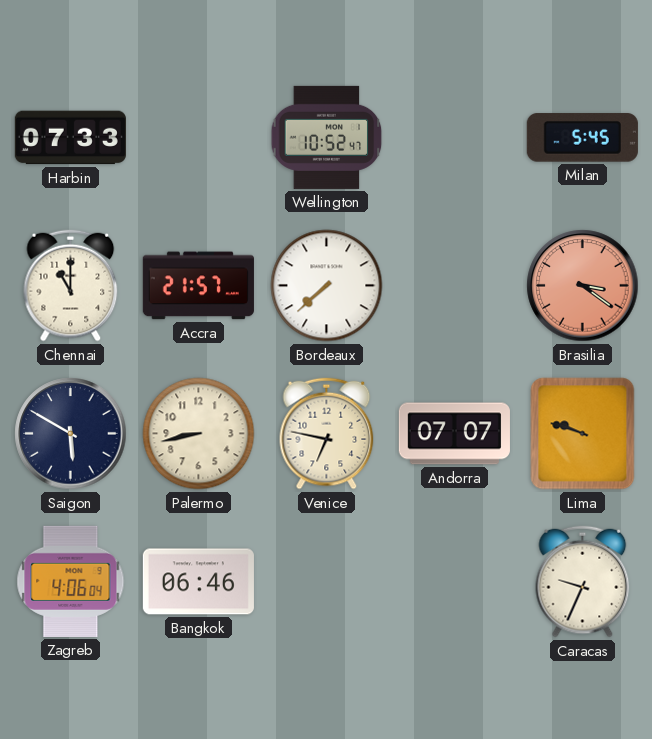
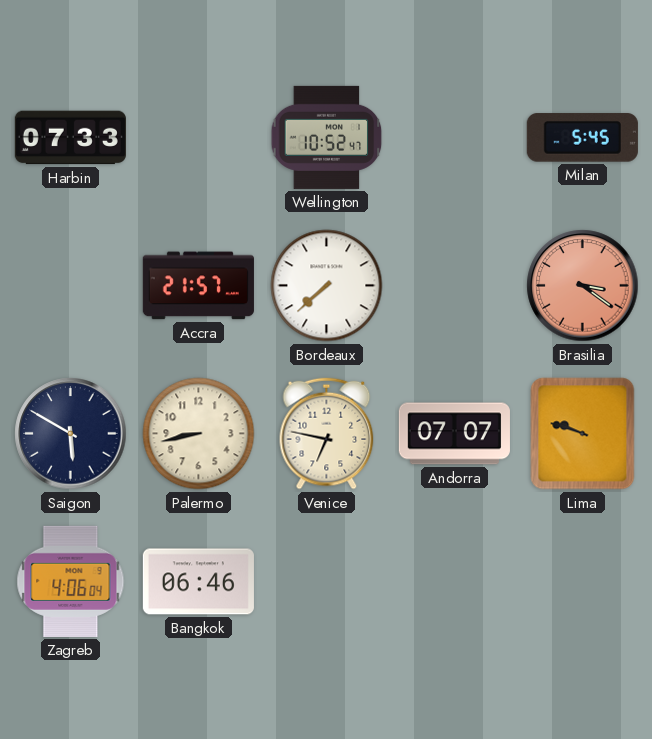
Chennai: 11:00 -> none
Caracas: 9:34 -> none
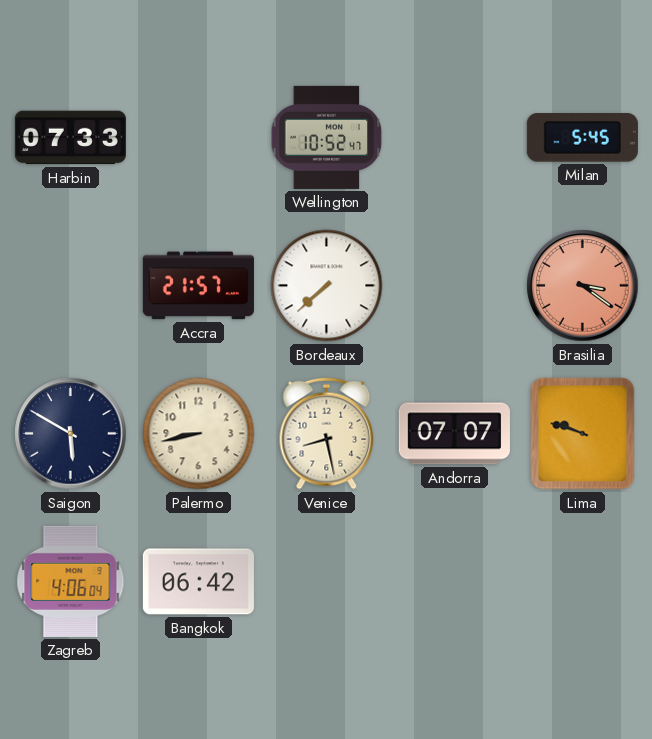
Venice: 6:47 -> 8:28
Bangkok: 06:46 -> 06:42
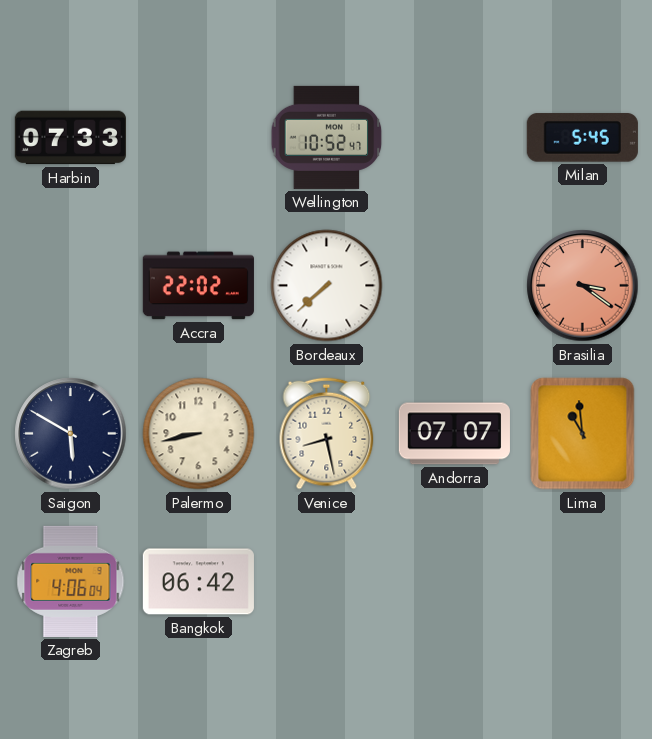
Accra: 21:57 -> 22:02
Lima: 9:48 -> 10:59
